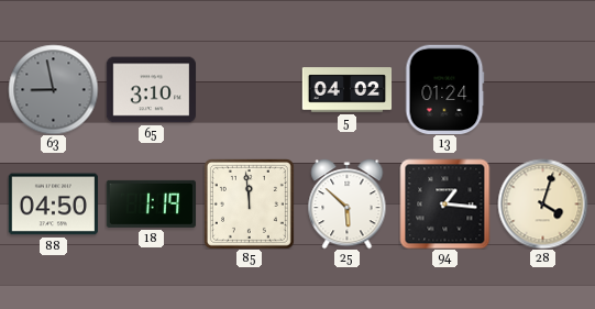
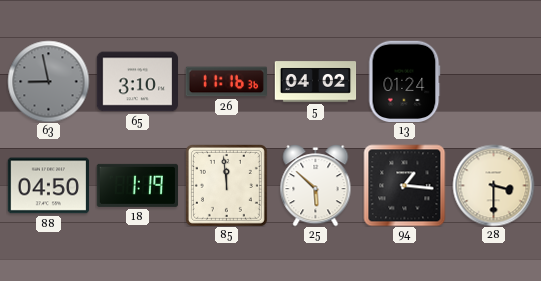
26: none -> 11:16
28: 4:03 -> 3:30
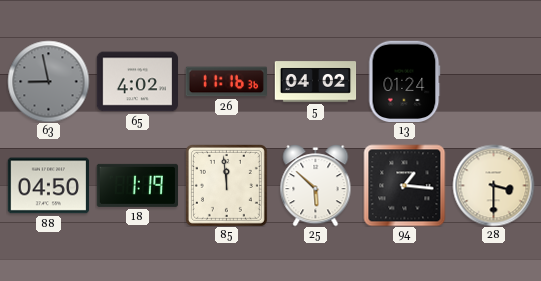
65: 3:10 -> 4:02
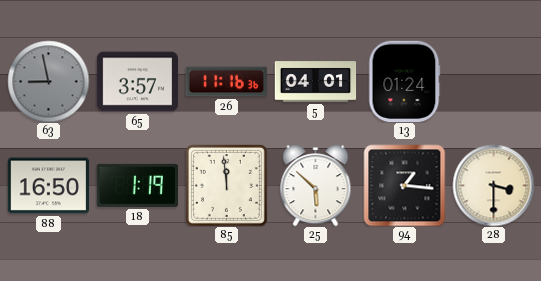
65: 4:02 -> 3:57
5: 04:02 -> 04:01
88: 04:50 -> 16:50
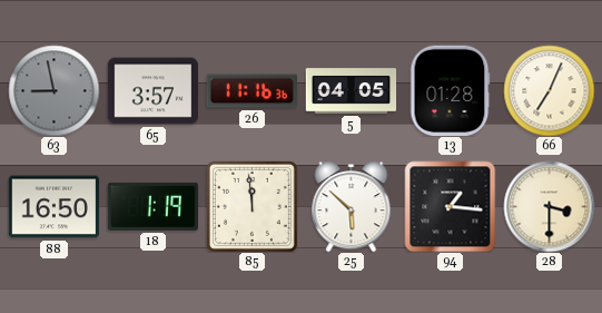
5: 04:01 -> 04:05
13: 01:24 -> 01:28
66: none -> 7:04
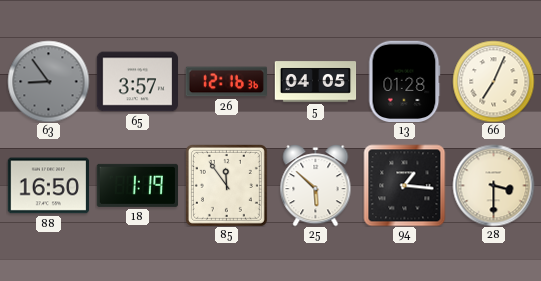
63: 8:58 -> 8:54
26: 11:16 -> 12:16
85: 11:59 -> 11:54
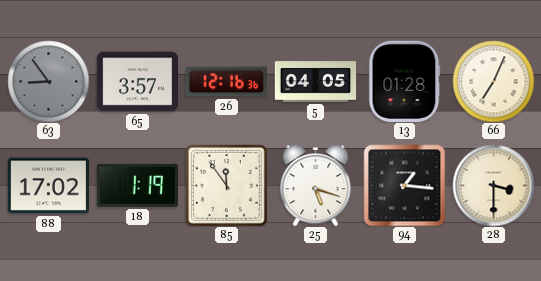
88: 16:50 -> 17:02
25: 5:52 -> 5:18
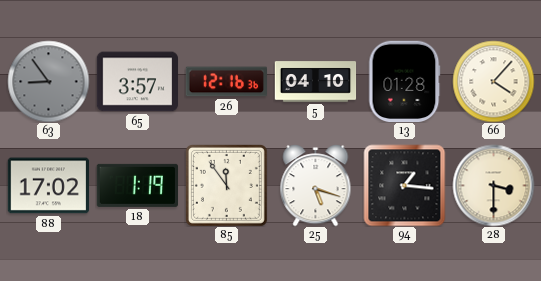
5: 04:05 -> 04:10
66: 7:04 -> 4:07
